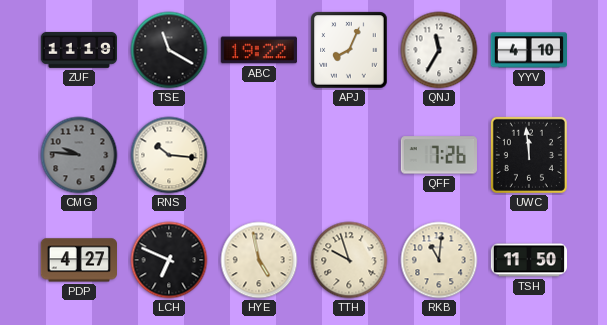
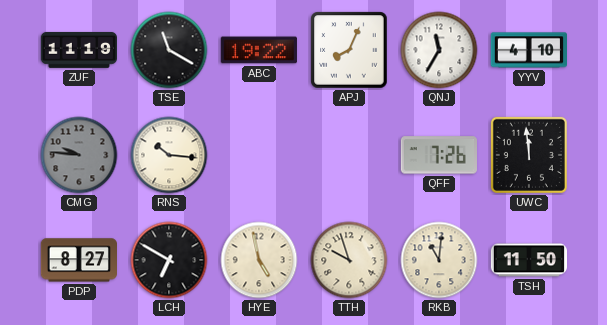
PDP: 4:27 -> 8:27
LCH: 6:49 -> 6:50
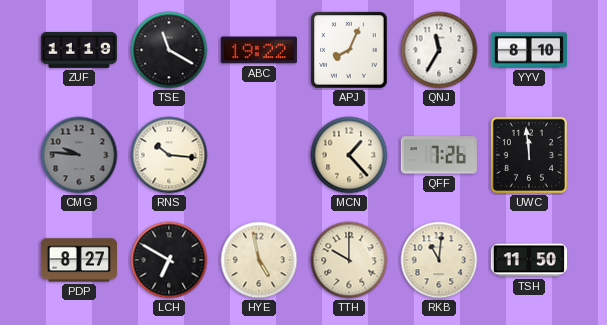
YYV: 4:10 -> 8:10
MCN: none -> 1:23
TTH: 9:57 -> 10:00
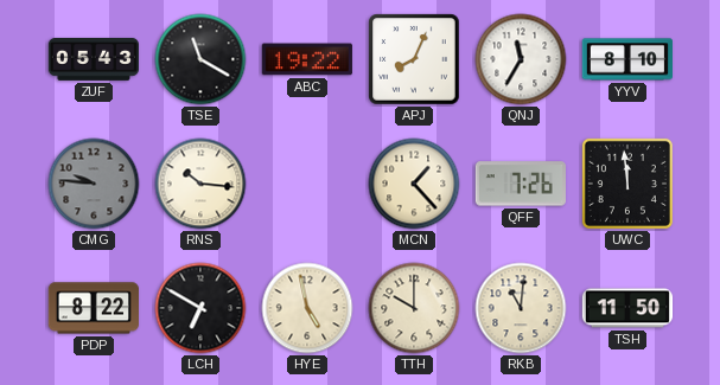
ZUF: 11:19 -> 05:43
PDP: 8:27 -> 8:22
